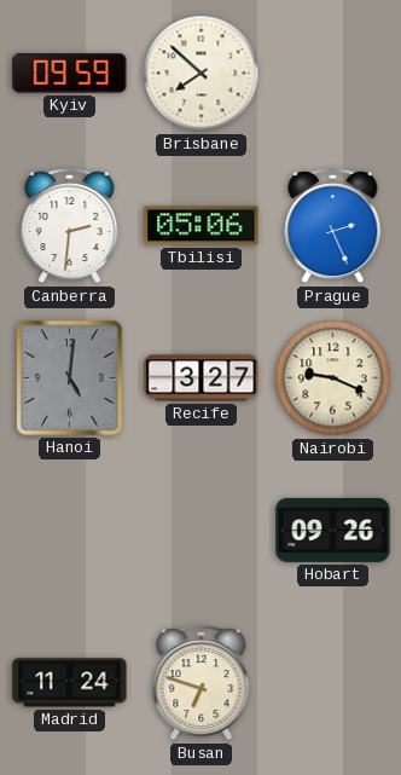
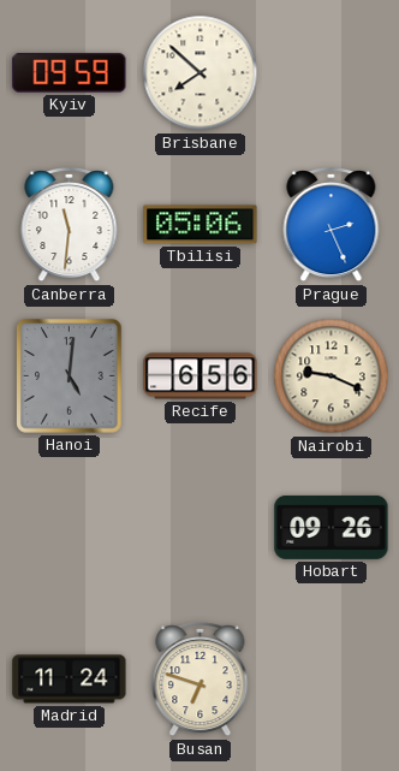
Canberra: 2:31 -> 11:31
Recife: 3:27 -> 6:56
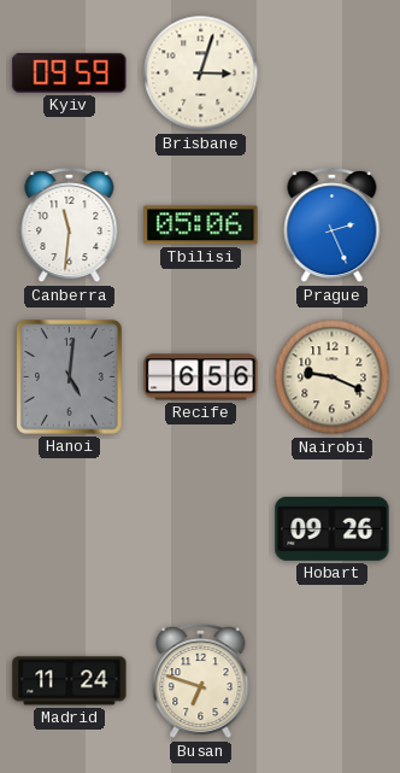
Brisbane: 7:52 -> 3:03
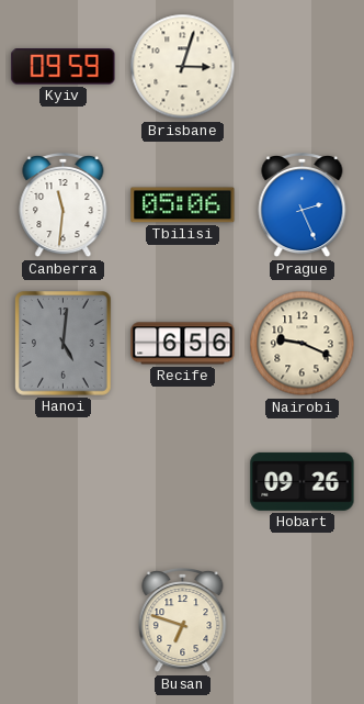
Madrid: 11:24 -> none
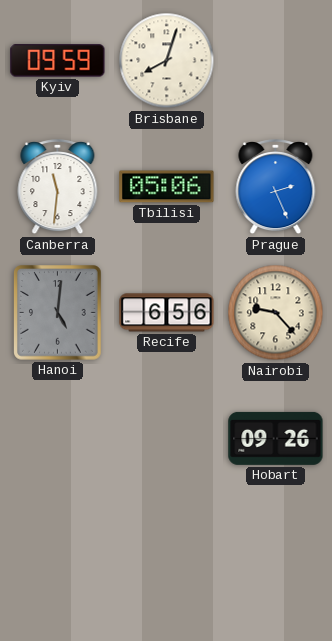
Brisbane: 3:03 -> 8:03
Nairobi: 9:19 -> 9:23
Busan: 6:48 -> none
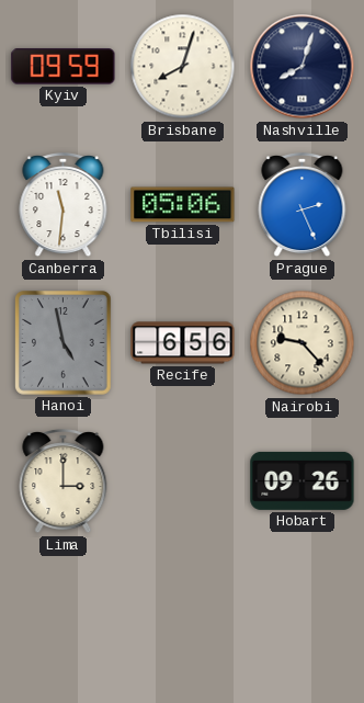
Nashville: none -> 8:03
Hanoi: 5:01 -> 4:58
Lima: none -> 3:00
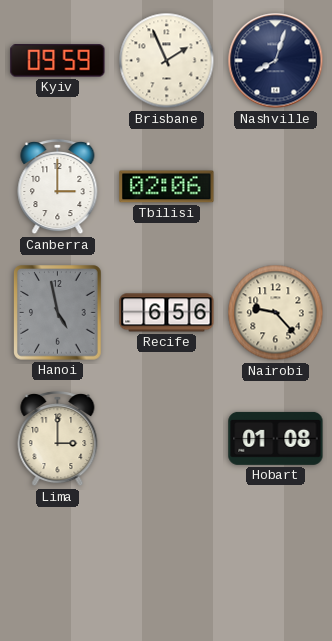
Brisbane: 8:03 -> 1:56
Canberra: 11:31 -> 3:00
Tbilisi: 05:06 -> 02:06
Prague: 2:26 -> none
Hobart: 09:26 -> 01:08
